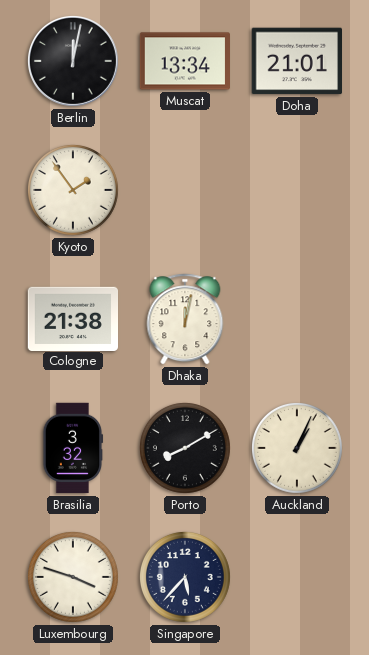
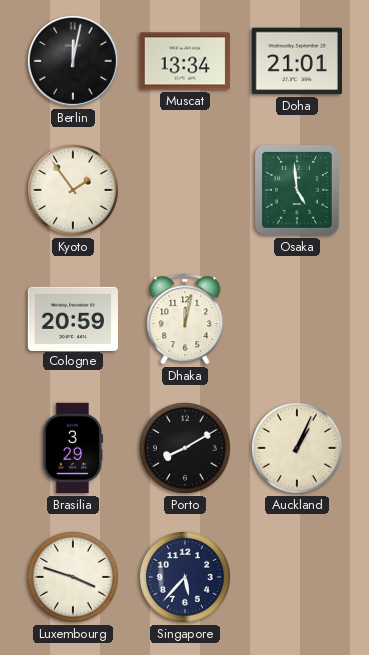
Osaka: none -> 4:59
Cologne: 21:38 -> 20:59
Brasilia: 3:32 -> 3:29
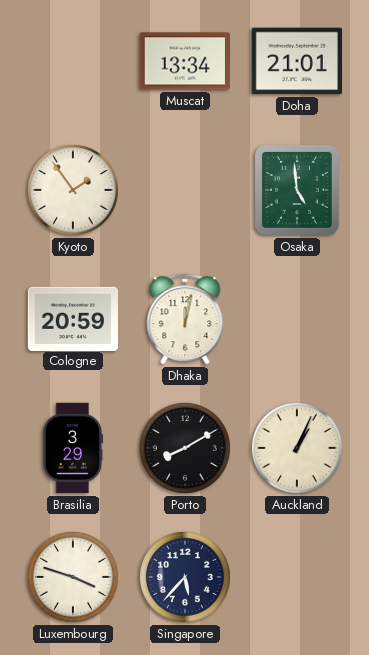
Berlin: 12:02 -> none
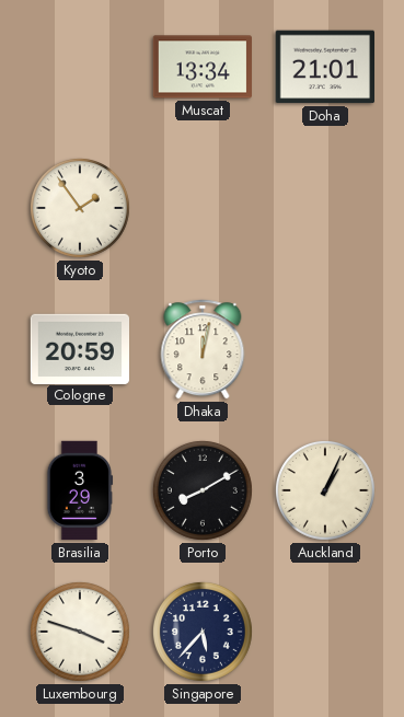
Osaka: 4:59 -> none
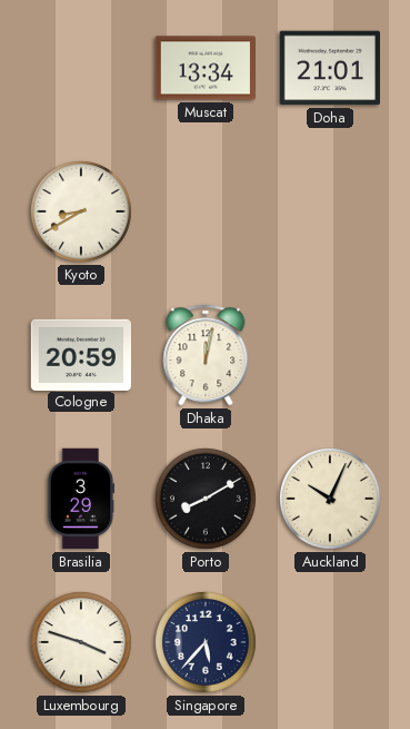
Kyoto: 1:54 -> 8:40
Auckland: 1:04 -> 10:04
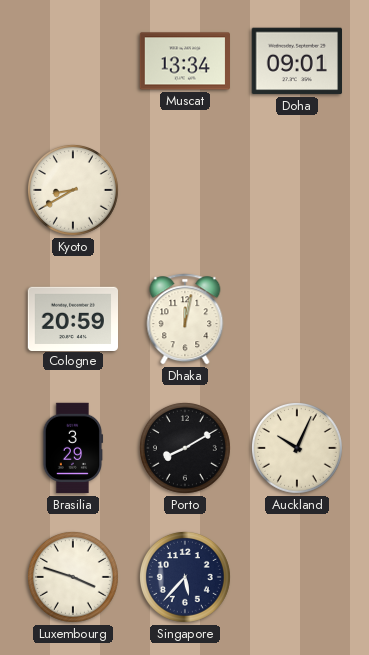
Doha: 21:01 -> 09:01
